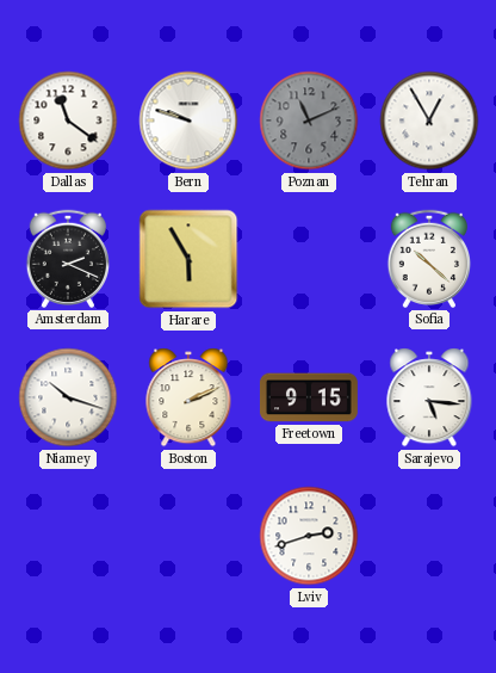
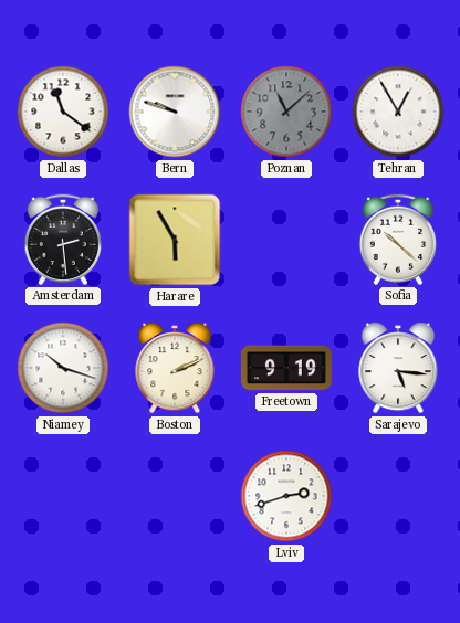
Poznan: 11:11 -> 11:08
Amsterdam: 2:19 -> 2:29
Freetown: 9:15 -> 9:19
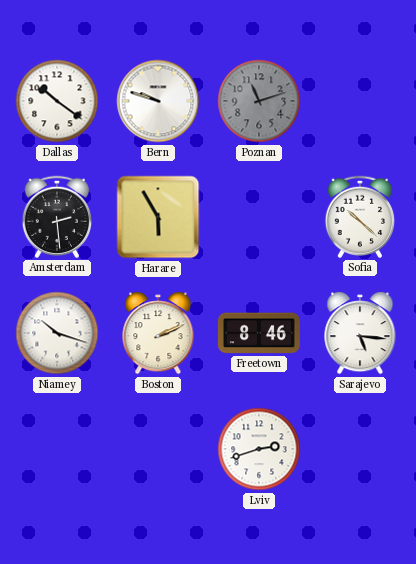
Dallas: 11:21 -> 10:21
Poznan: 11:08 -> 11:12
Tehran: 12:55 -> none
Freetown: 9:19 -> 8:46
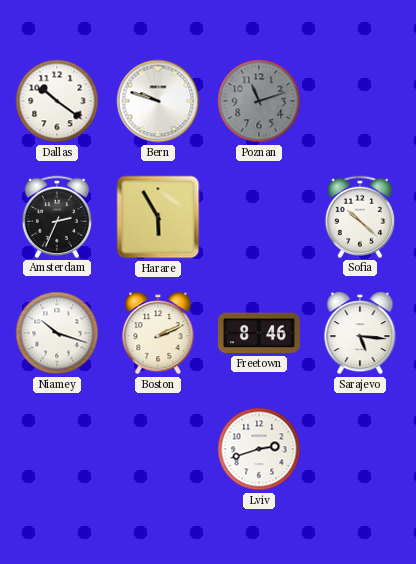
Amsterdam: 2:29 -> 2:34
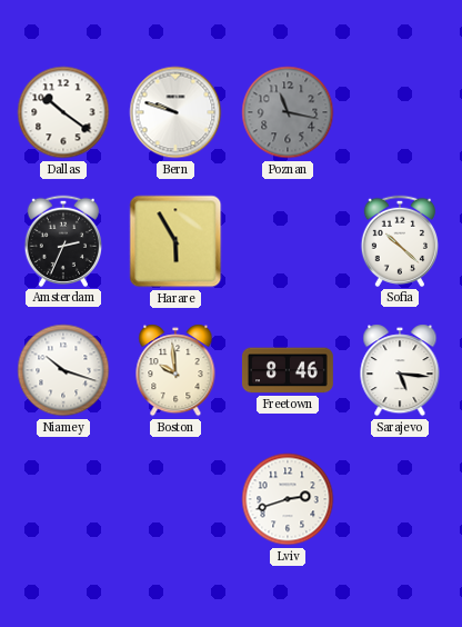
Poznan: 11:12 -> 11:17
Boston: 2:11 -> 9:59
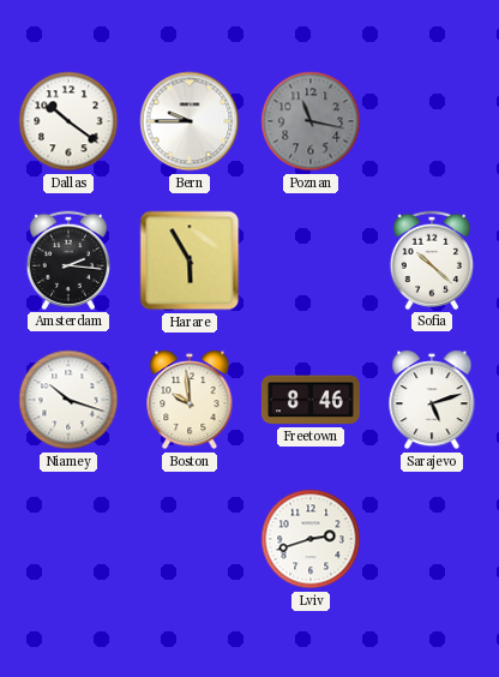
Bern: 9:48 -> 9:45
Amsterdam: 2:34 -> 2:16
Sarajevo: 5:16 -> 5:12
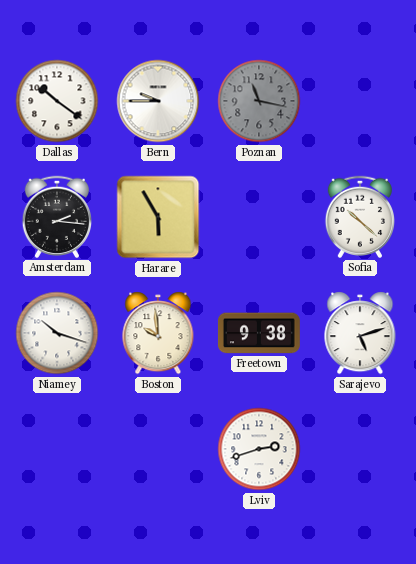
Freetown: 8:46 -> 9:38
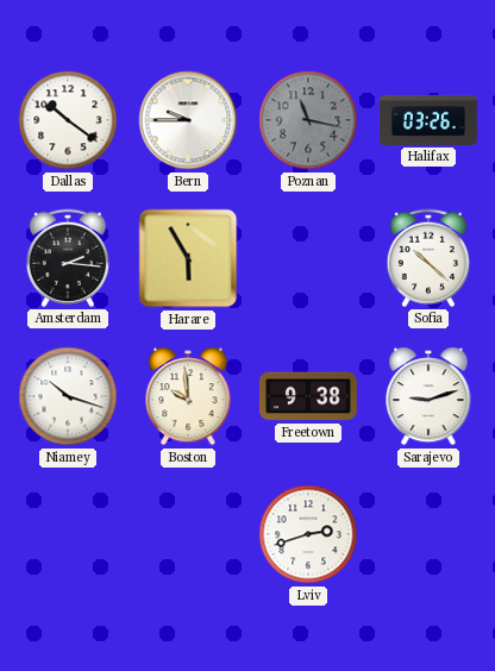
Halifax: none -> 03:26
Sarajevo: 5:12 -> 9:12
